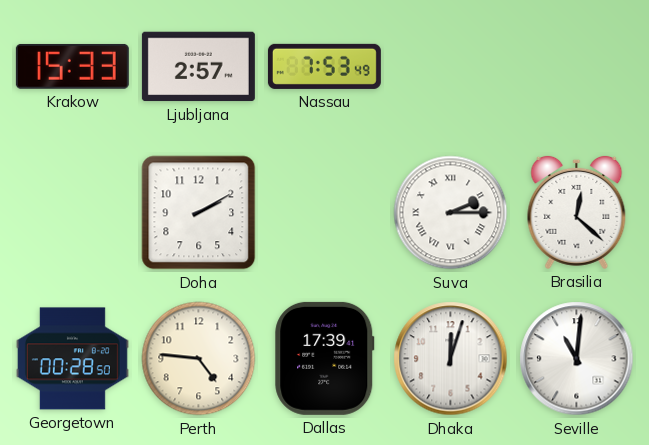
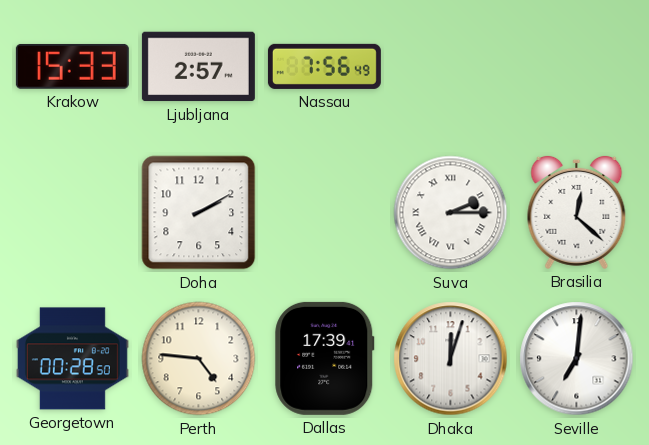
Nassau: 7:53 -> 7:56
Seville: 11:01 -> 7:01
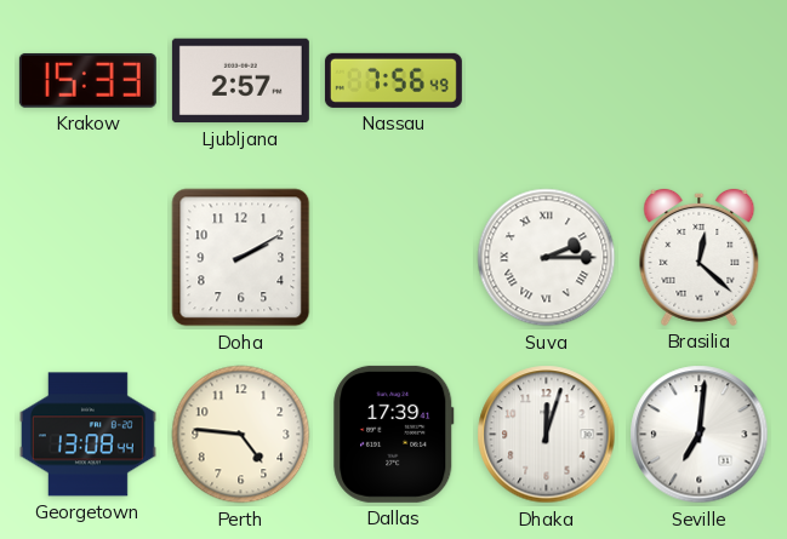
Georgetown: 00:28 -> 13:08
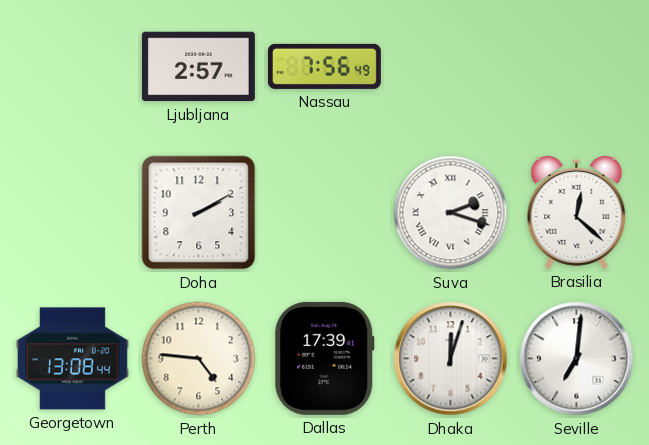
Krakow: 15:33 -> none
Suva: 2:15 -> 2:18
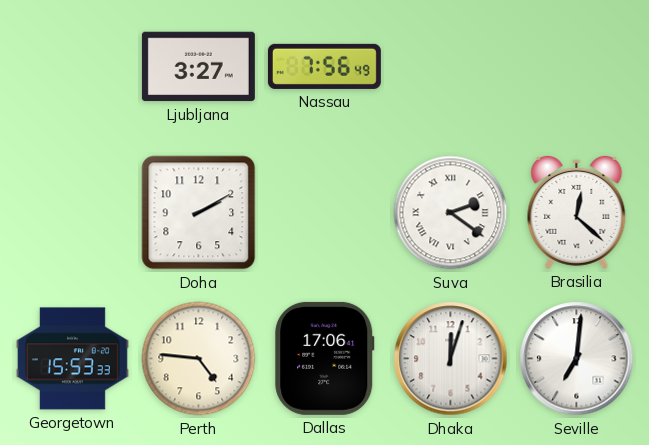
Ljubljana: 2:57 -> 3:27
Suva: 2:18 -> 2:21
Georgetown: 13:08 -> 15:53
Dallas: 17:39 -> 17:06
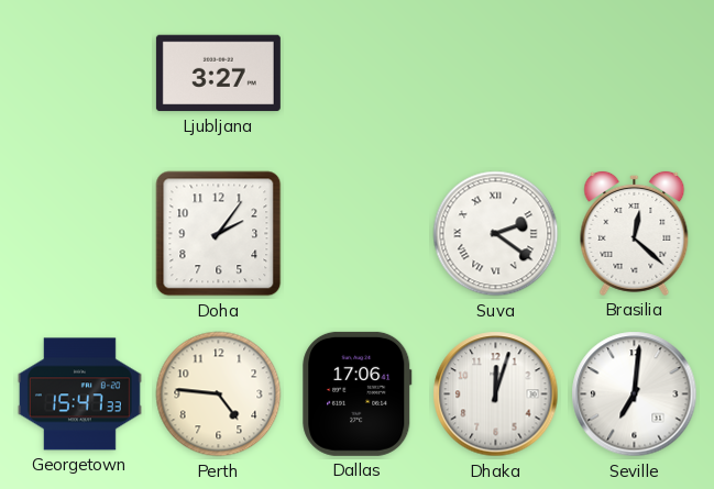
Nassau: 7:56 -> none
Doha: 2:10 -> 2:06
Georgetown: 15:53 -> 15:47
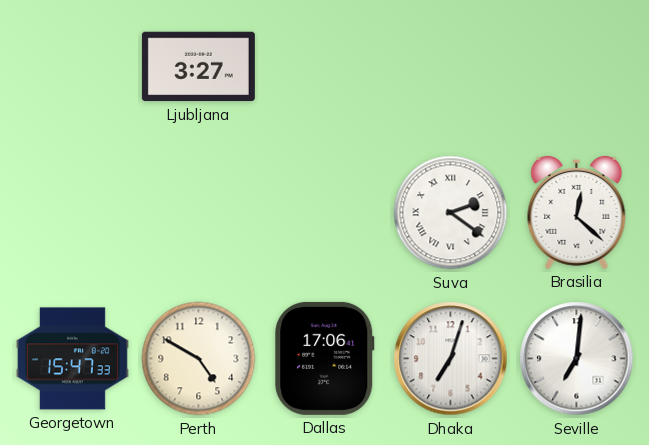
Doha: 2:06 -> none
Perth: 4:46 -> 4:50
Dhaka: 12:03 -> 7:03
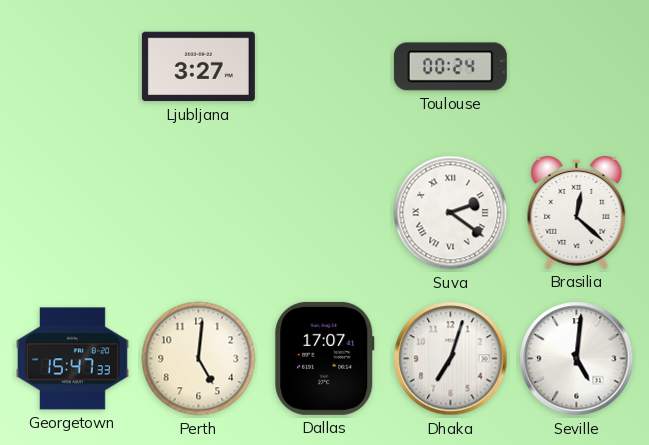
Toulouse: none -> 00:24
Perth: 4:50 -> 5:01
Dallas: 17:06 -> 17:07
Seville: 7:01 -> 5:01
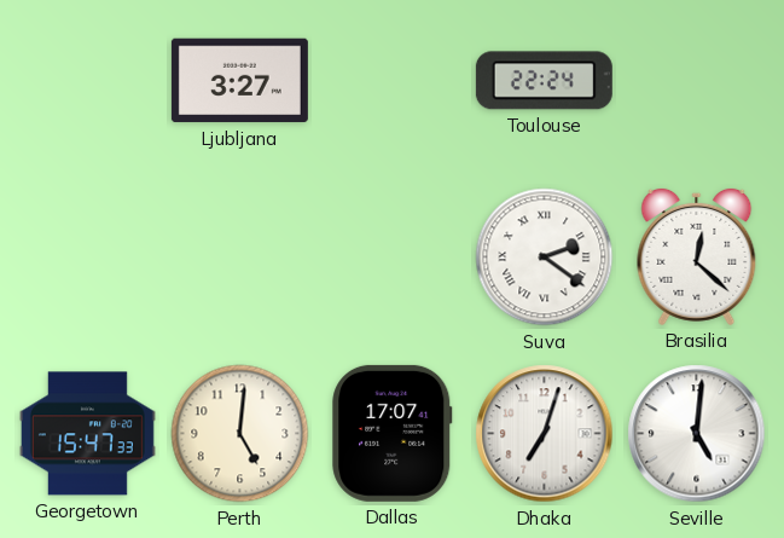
Toulouse: 00:24 -> 22:24
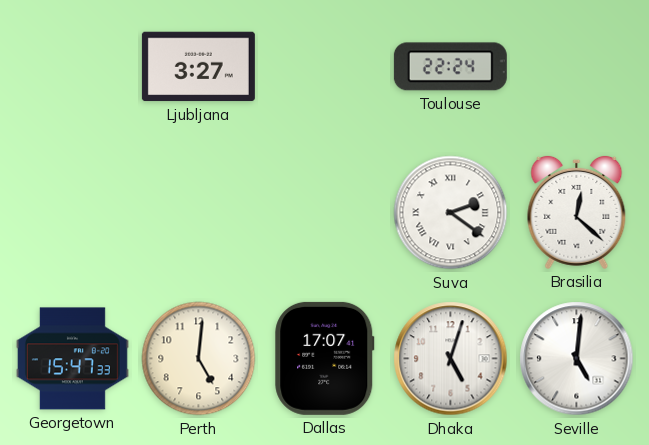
Dhaka: 7:03 -> 5:03
